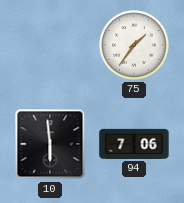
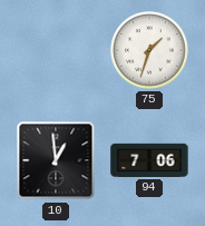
75: 1:36 -> 1:33
10: 5:59 -> 12:59
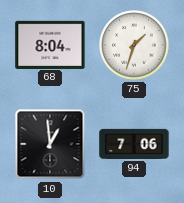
68: none -> 8:04
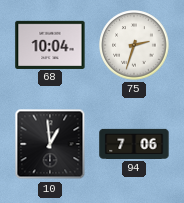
68: 8:04 -> 10:04
75: 1:33 -> 2:33
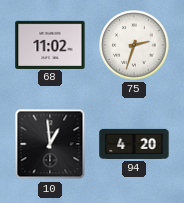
68: 10:04 -> 11:02
94: 7:06 -> 4:20
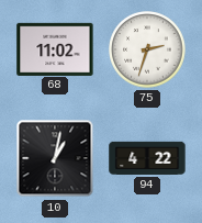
10: 12:59 -> 1:02
94: 4:20 -> 4:22
